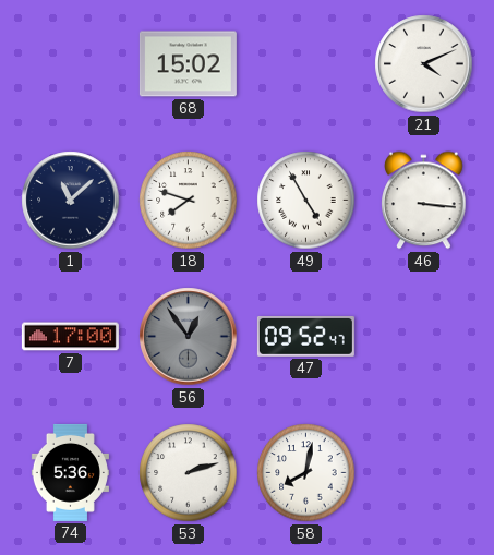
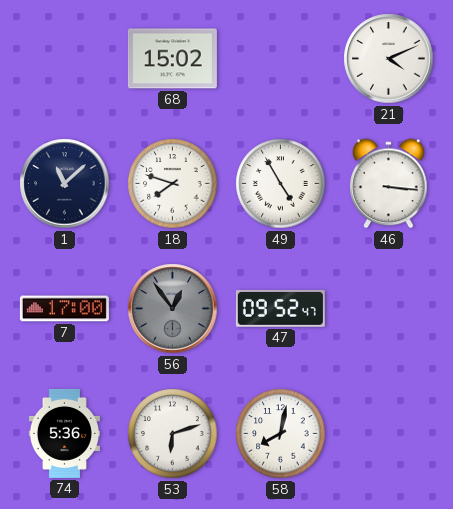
53: 2:12 -> 6:12
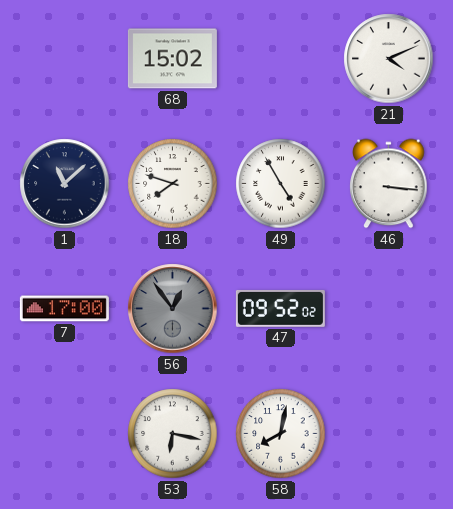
47: 09:52:47 -> 09:52:02
74: 5:36 -> none
53: 6:12 -> 6:17
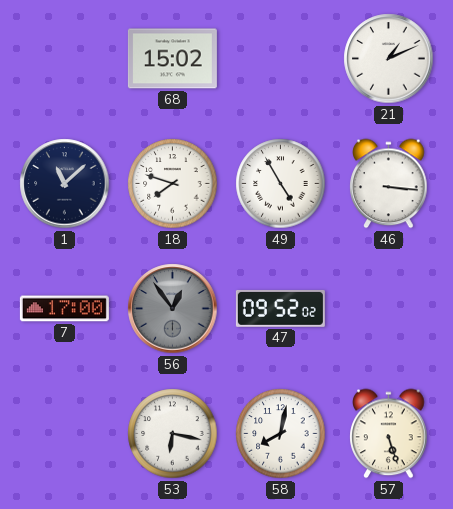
21: 4:11 -> 1:11
57: none -> 5:27
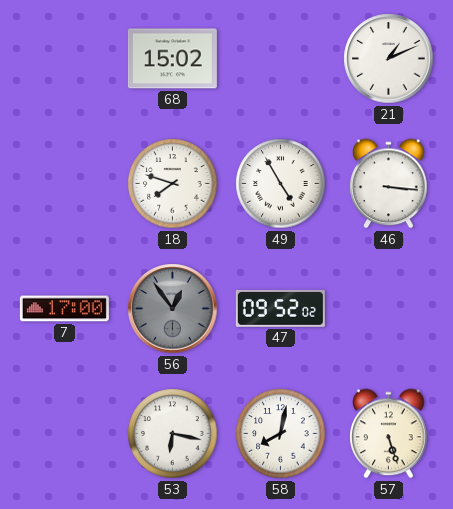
1: 11:08 -> none
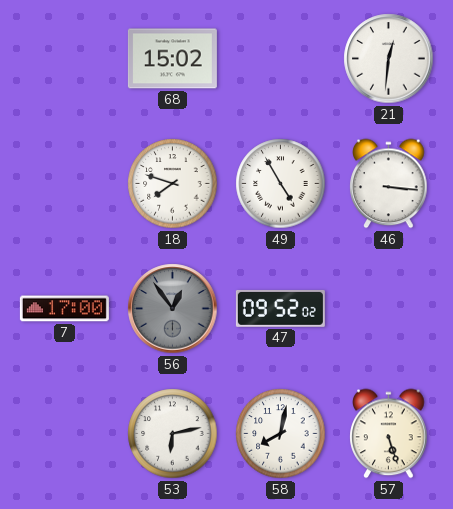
21: 1:11 -> 12:31
53: 6:17 -> 6:13
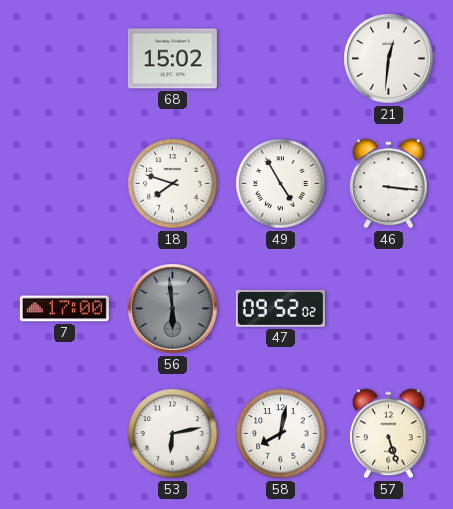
56: 12:54 -> 5:59
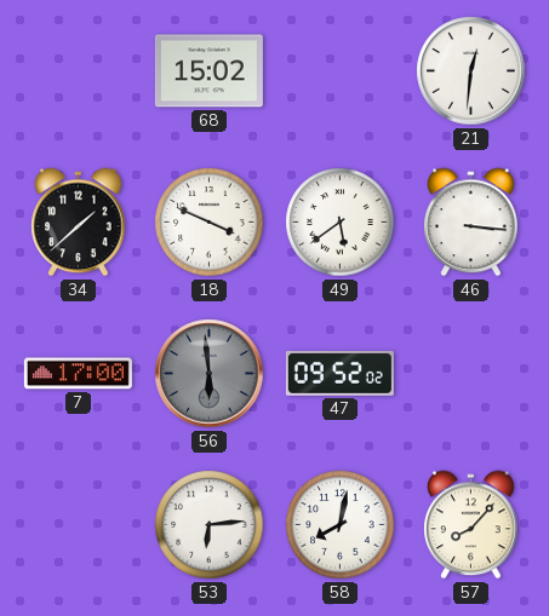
34: none -> 1:38
18: 7:48 -> 3:49
49: 4:55 -> 5:39
53: 6:13 -> 6:14
57: 5:27 -> 8:07
